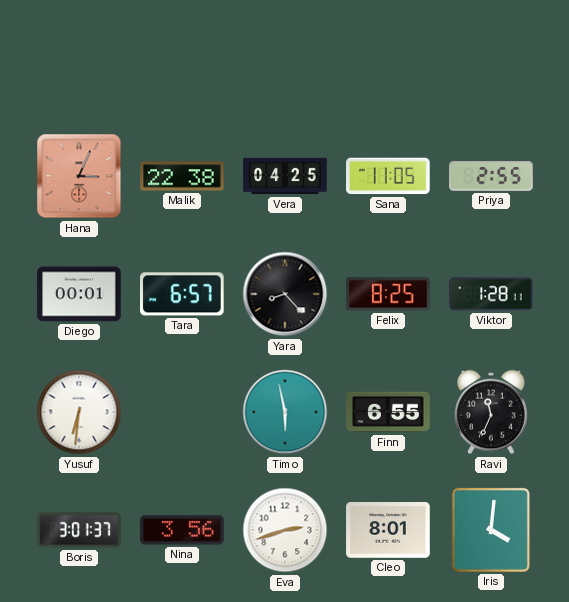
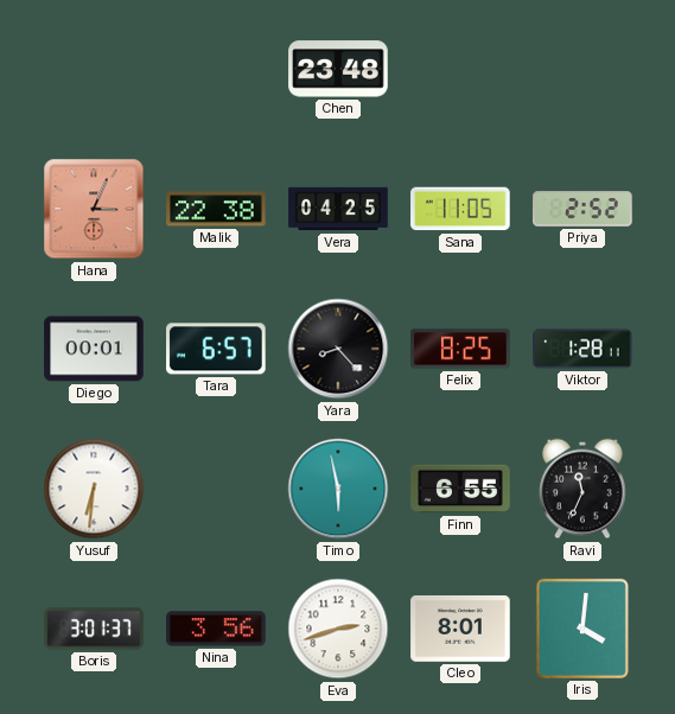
Chen: none -> 23:48
Priya: 2:55 -> 2:52
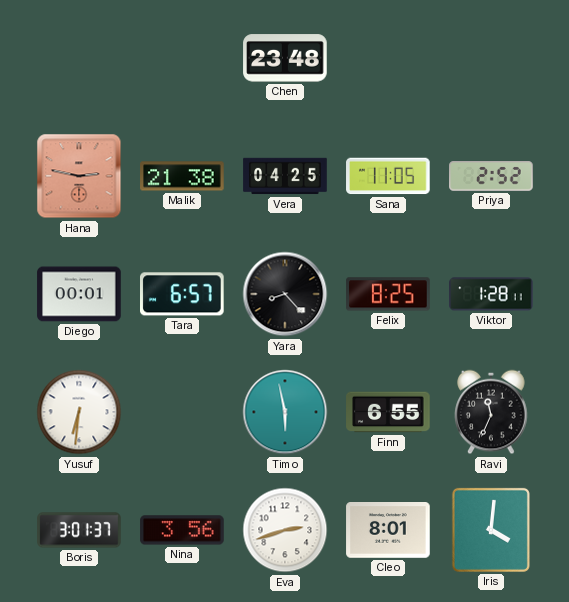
Hana: 3:04 -> 2:47
Malik: 22:38 -> 21:38
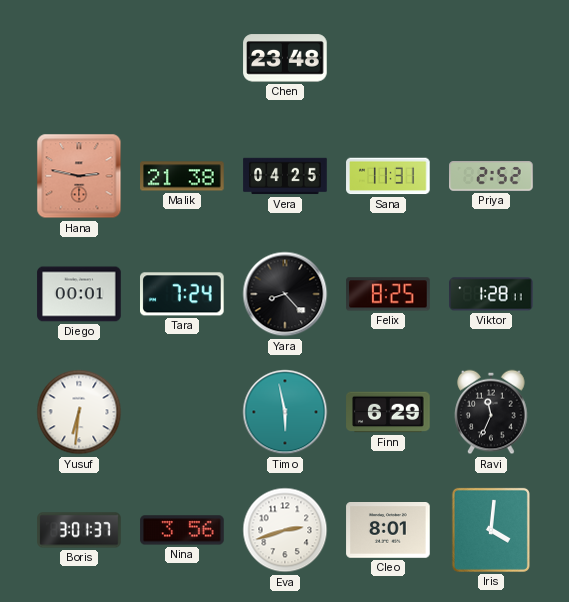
Sana: 11:05 -> 11:31
Tara: 6:57 -> 7:24
Finn: 6:55 -> 6:29
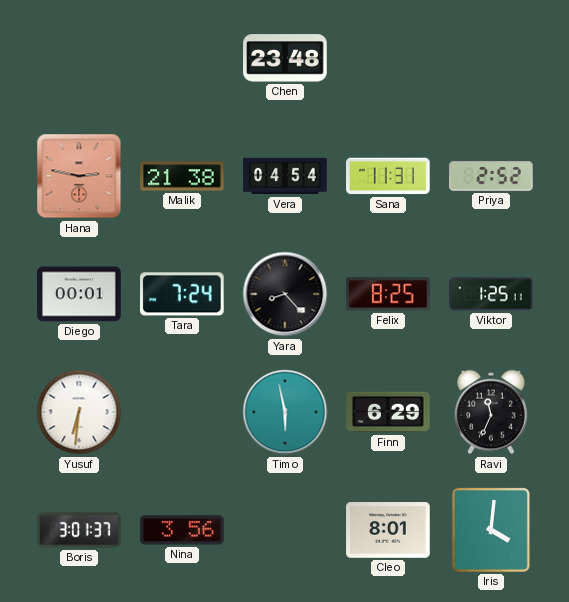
Vera: 04:25 -> 04:54
Viktor: 1:28 -> 1:25
Eva: 2:42 -> none
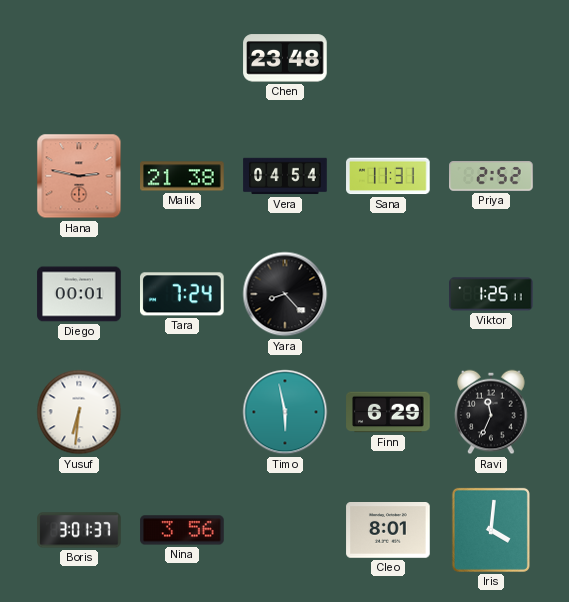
Felix: 8:25 -> none
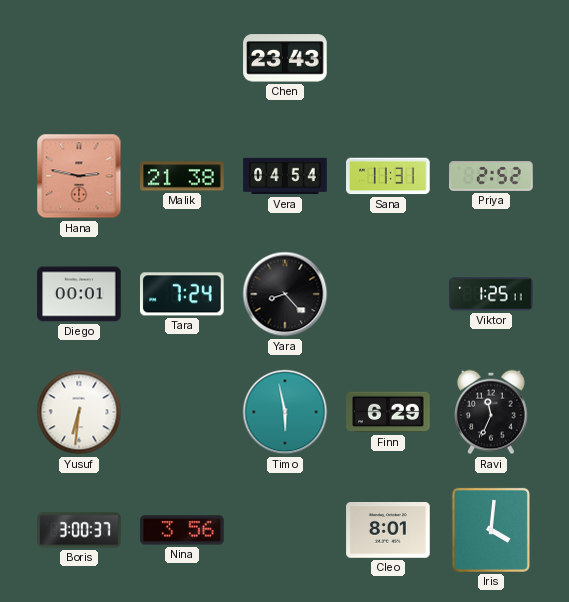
Chen: 23:48 -> 23:43
Boris: 3:01 -> 3:00
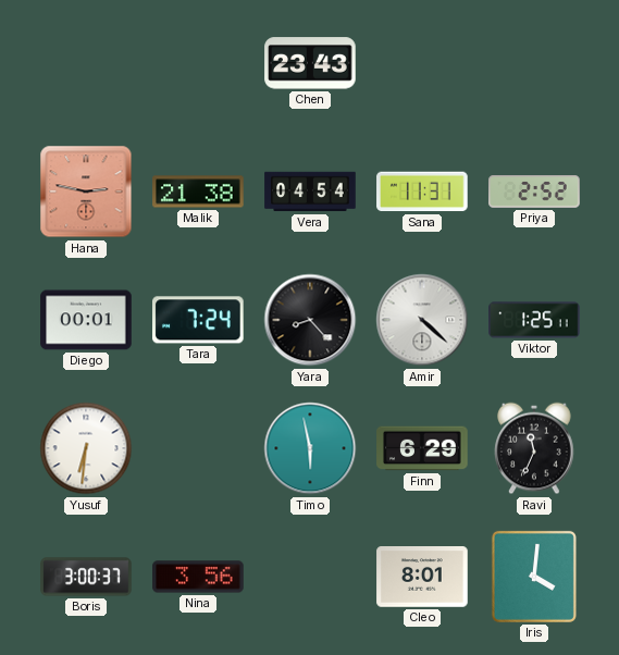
Amir: none -> 4:22
